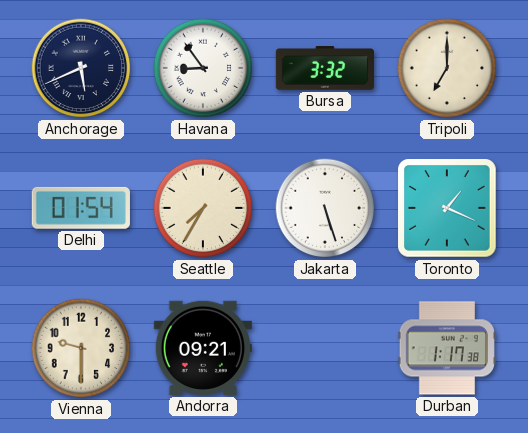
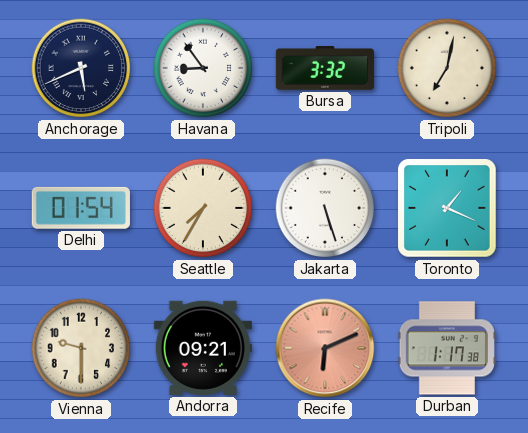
Tripoli: 7:00 -> 7:02
Recife: none -> 6:11
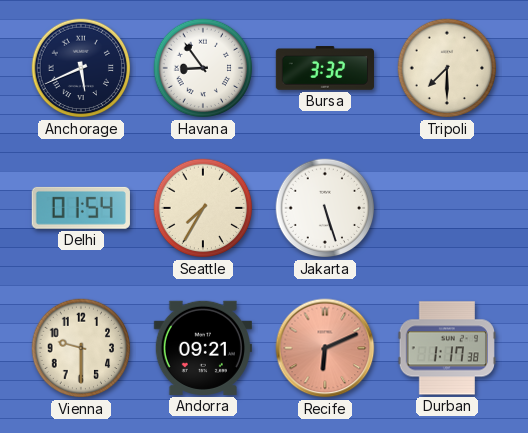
Tripoli: 7:02 -> 7:30
Toronto: 1:19 -> none
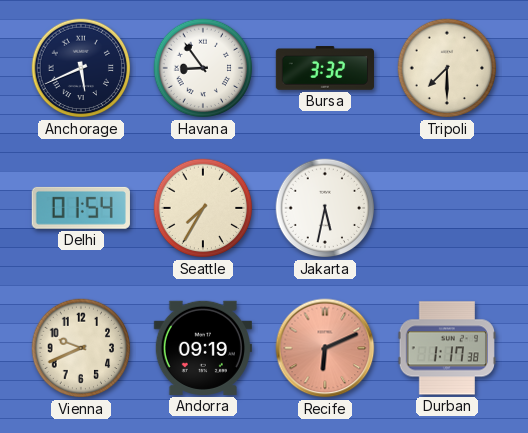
Jakarta: 5:27 -> 5:32
Vienna: 9:30 -> 9:41
Andorra: 09:21 -> 09:19
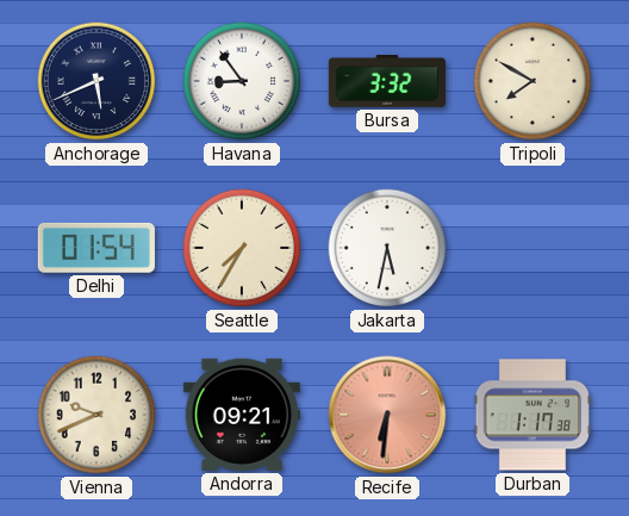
Tripoli: 7:30 -> 7:50
Andorra: 09:19 -> 09:21
Recife: 6:11 -> 6:31
